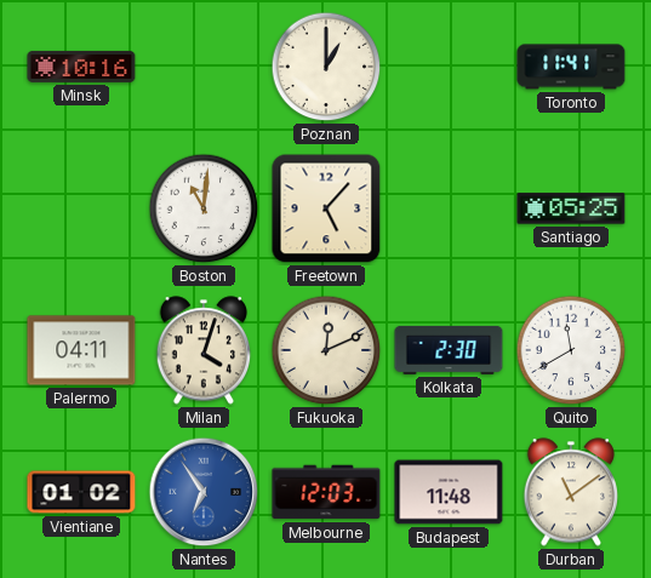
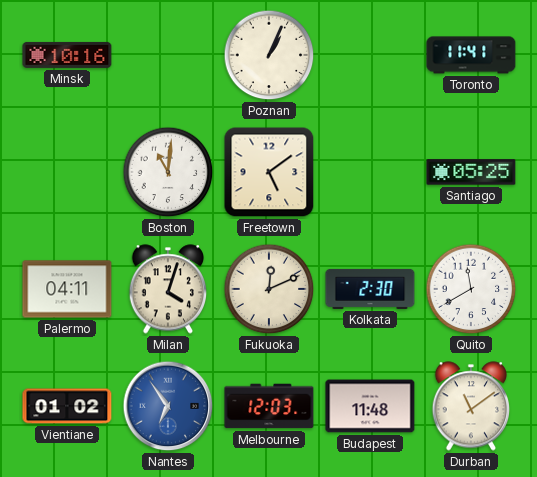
Poznan: 1:00 -> 1:04
Freetown: 5:07 -> 5:09
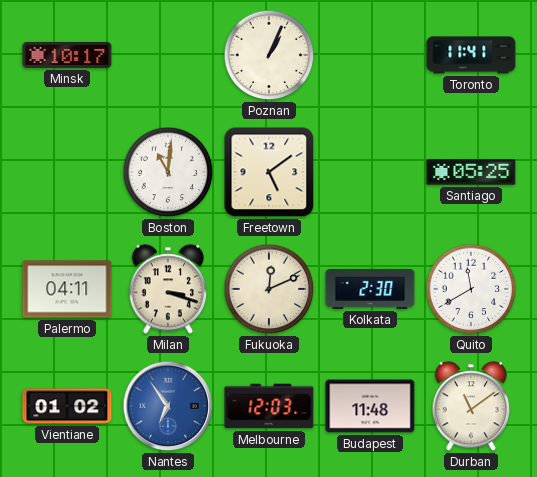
Minsk: 10:16 -> 10:17
Milan: 4:03 -> 3:18
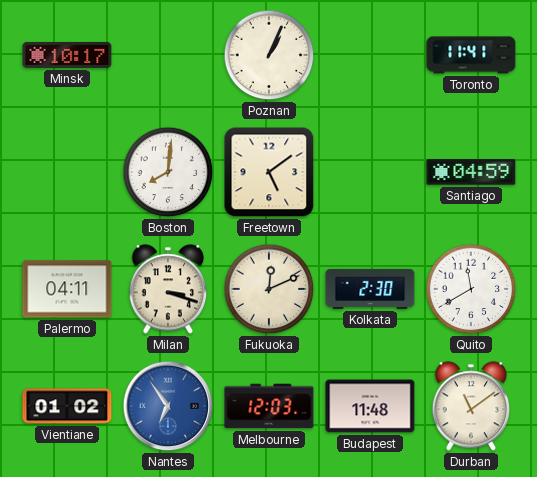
Boston: 11:01 -> 8:01
Santiago: 05:25 -> 04:59
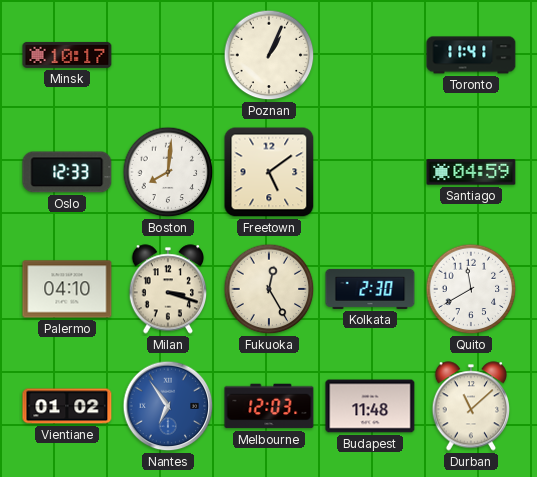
Oslo: none -> 12:33
Palermo: 04:11 -> 04:10
Fukuoka: 12:11 -> 12:25
Durban: 11:09 -> 11:08
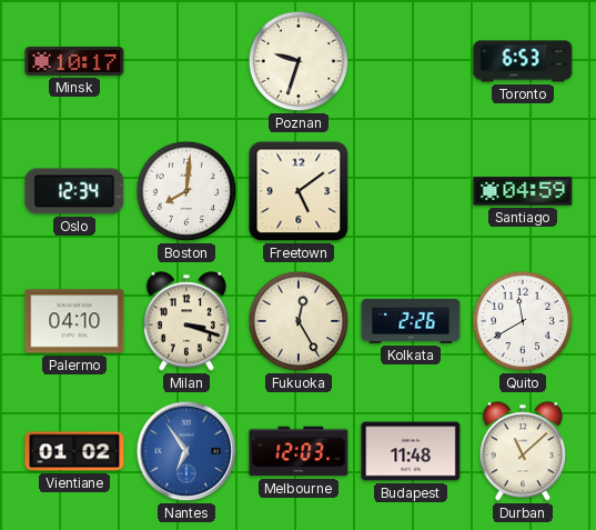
Poznan: 1:04 -> 9:33
Toronto: 11:41 -> 6:53
Oslo: 12:33 -> 12:34
Kolkata: 2:30 -> 2:26
